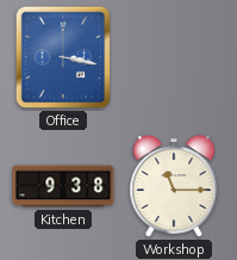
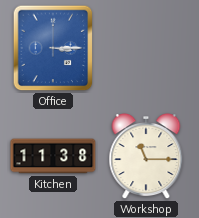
Office: 3:17 -> 3:15
Kitchen: 9:38 -> 11:38
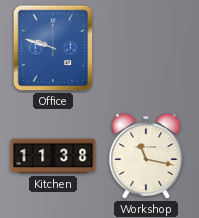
Office: 3:15 -> 9:48
Workshop: 11:15 -> 11:17
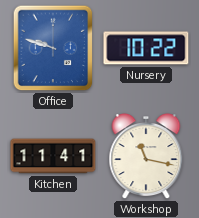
Nursery: none -> 10:22
Kitchen: 11:38 -> 11:41
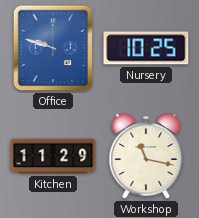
Nursery: 10:22 -> 10:25
Kitchen: 11:41 -> 11:29
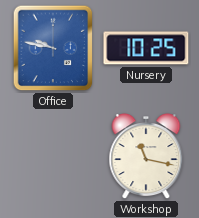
Office: 9:48 -> 9:47
Kitchen: 11:29 -> none
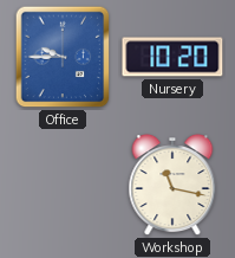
Office: 9:47 -> 9:45
Nursery: 10:25 -> 10:20
